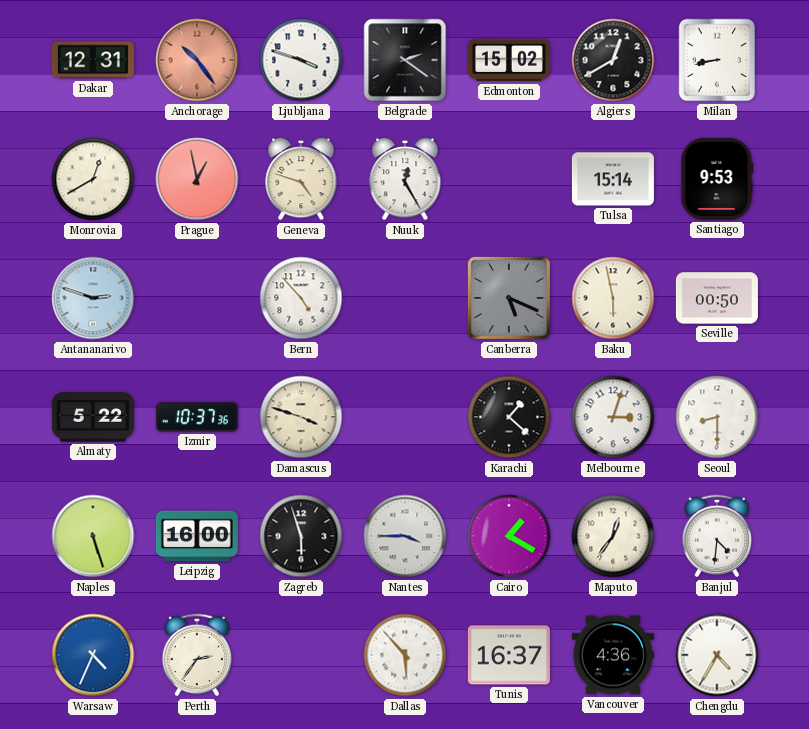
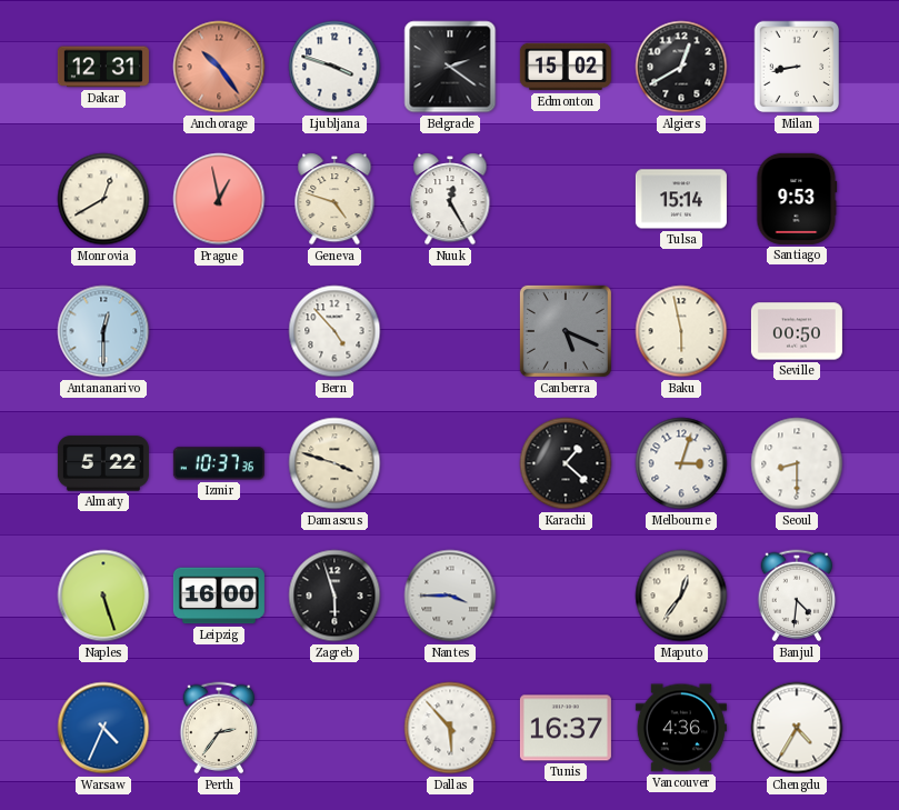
Antananarivo: 2:48 -> 12:30
Cairo: 1:20 -> none
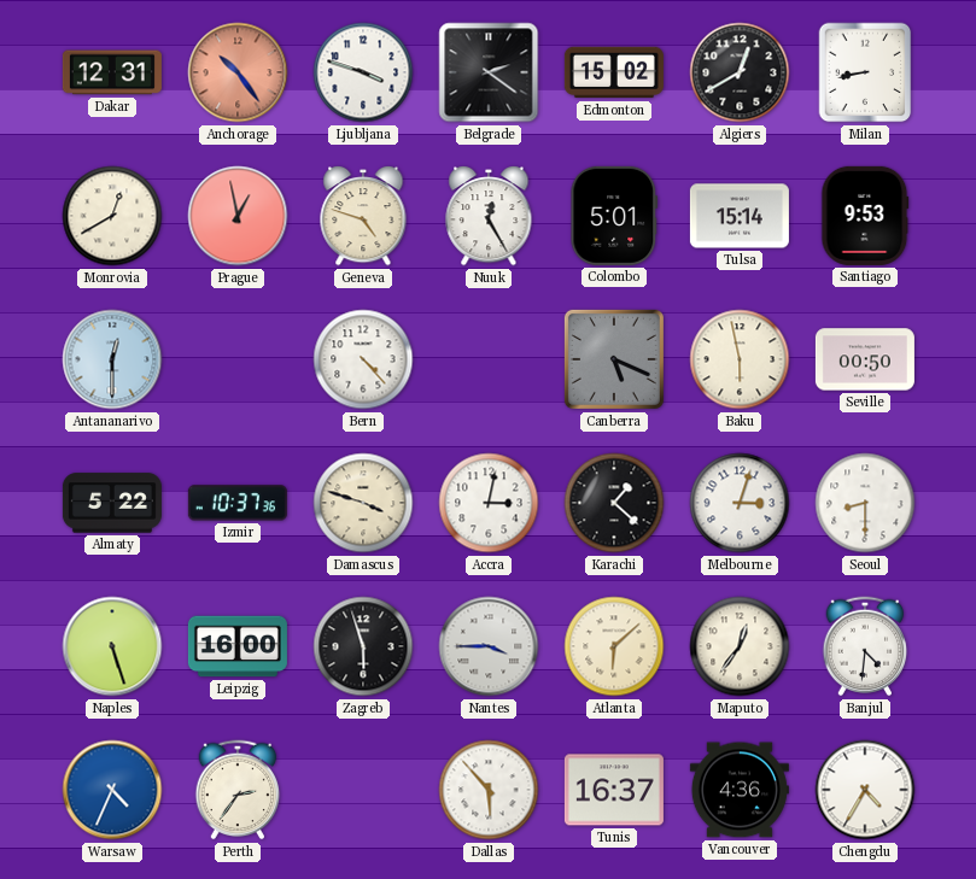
Colombo: none -> 5:01
Bern: 4:53 -> 4:23
Accra: none -> 3:02
Atlanta: none -> 6:08
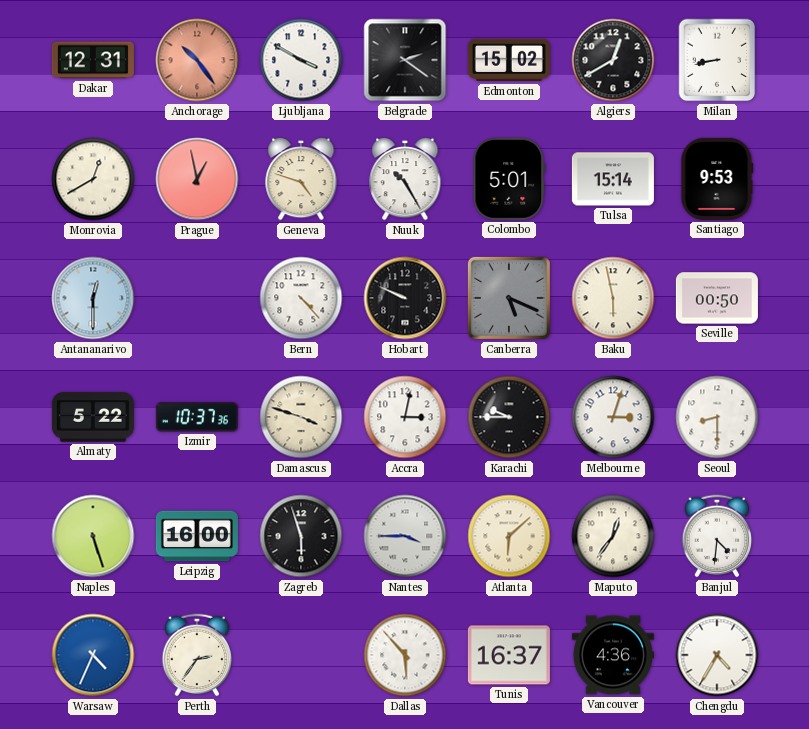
Ljubljana: 3:48 -> 3:50
Nuuk: 12:25 -> 10:25
Hobart: none -> 9:49
Karachi: 1:22 -> 9:45
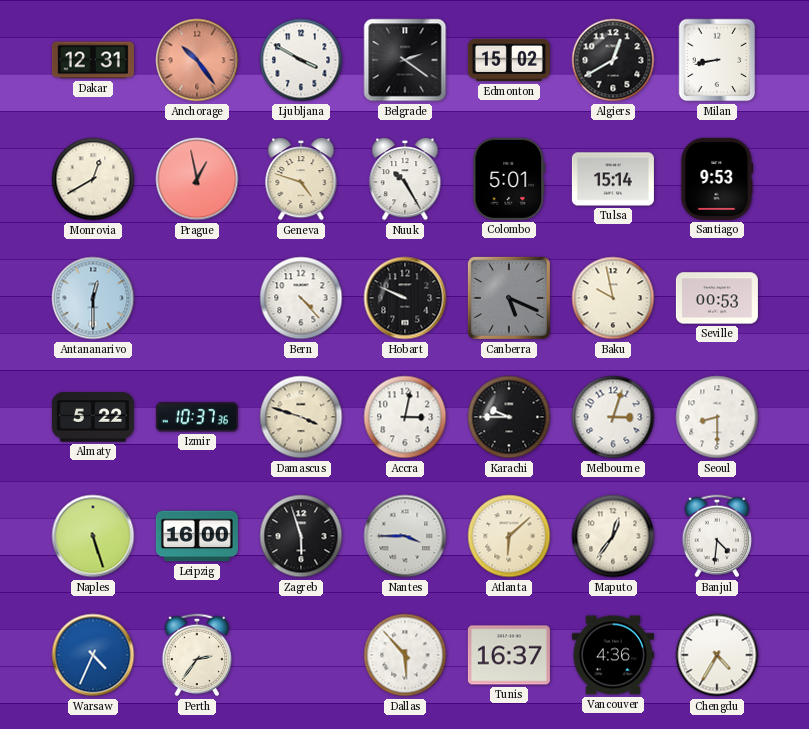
Baku: 5:58 -> 9:58
Seville: 00:50 -> 00:53
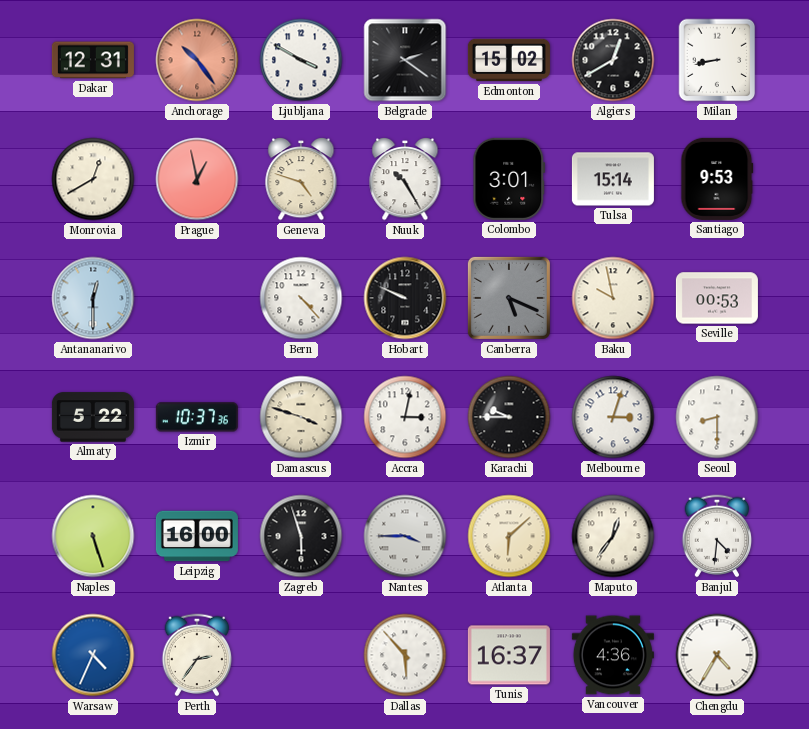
Colombo: 5:01 -> 3:01
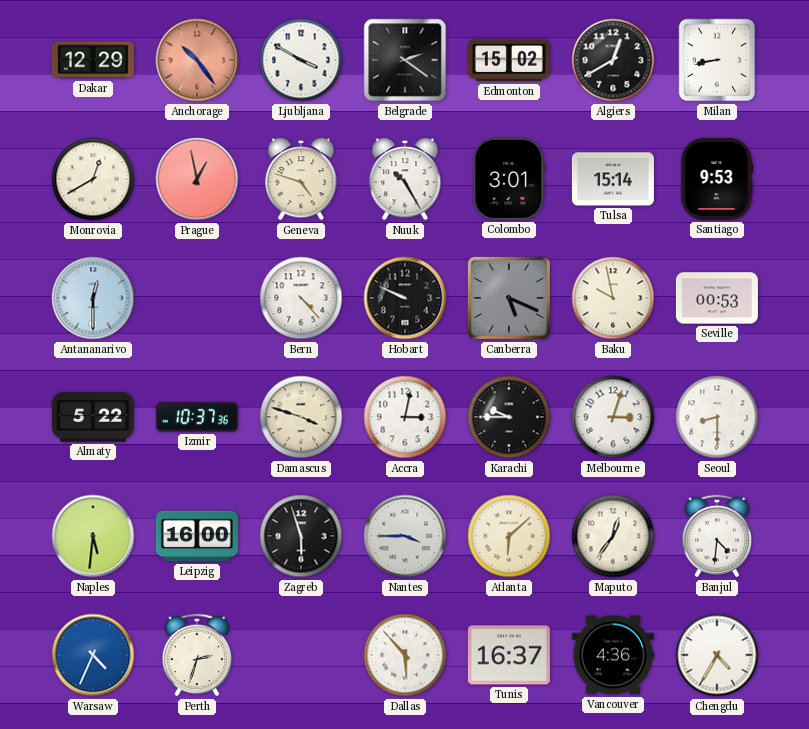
Dakar: 12:31 -> 12:29
Naples: 5:27 -> 5:31
Perth: 2:36 -> 2:33
